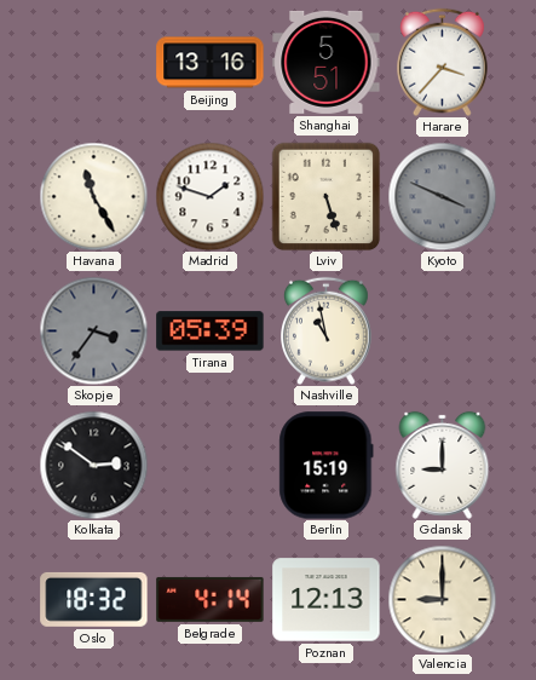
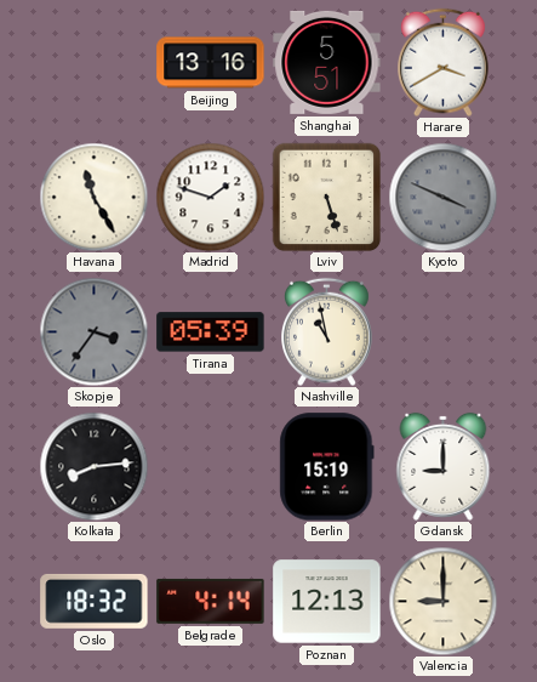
Harare: 3:37 -> 3:40
Kolkata: 2:51 -> 8:14
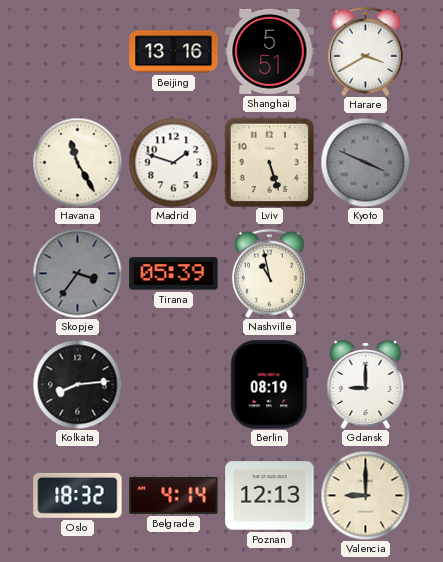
Berlin: 15:19 -> 08:19
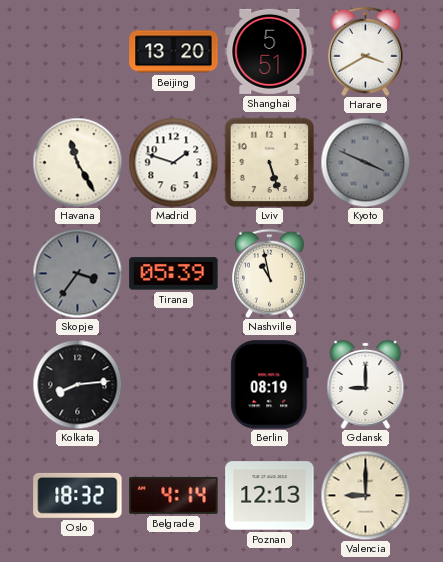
Beijing: 13:16 -> 13:20
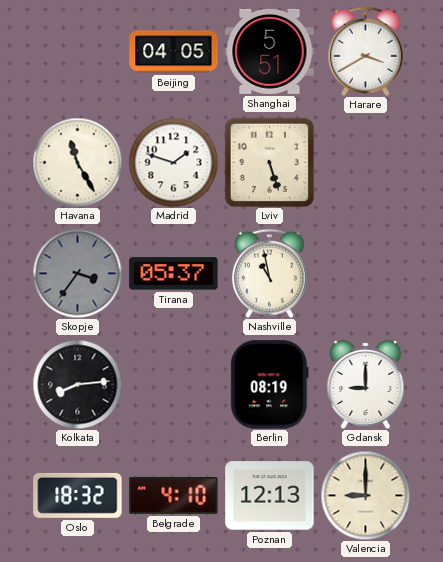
Beijing: 13:20 -> 04:05
Kyoto: 3:49 -> none
Tirana: 05:39 -> 05:37
Belgrade: 4:14 -> 4:10
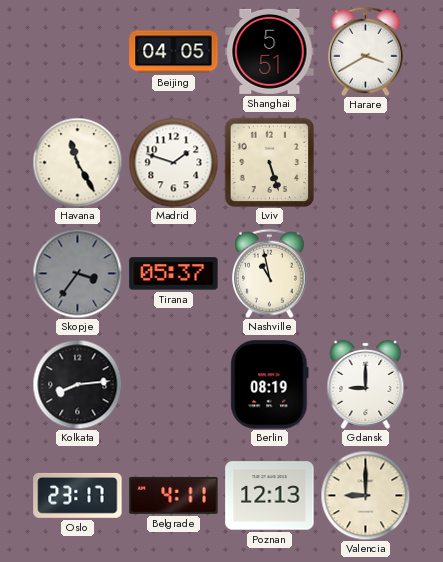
Oslo: 18:32 -> 23:17
Belgrade: 4:10 -> 4:11
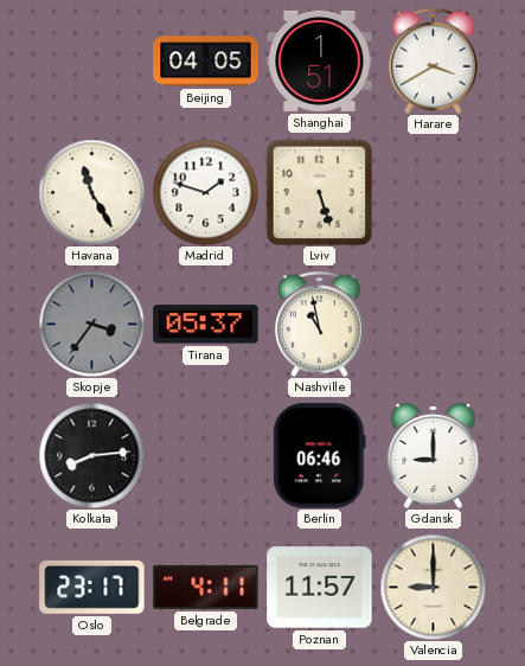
Shanghai: 5:51 -> 1:51
Berlin: 08:19 -> 06:46
Poznan: 12:13 -> 11:57
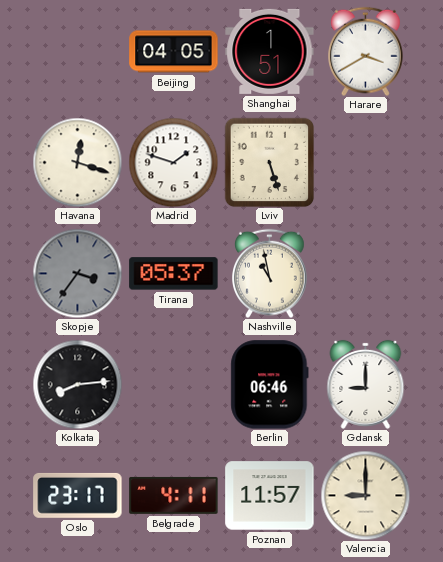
Havana: 11:25 -> 12:18
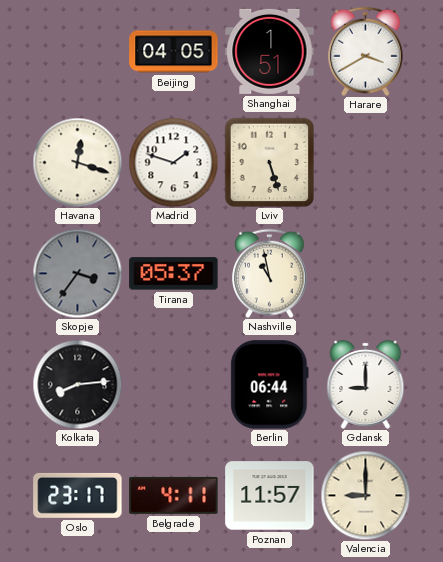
Berlin: 06:46 -> 06:44
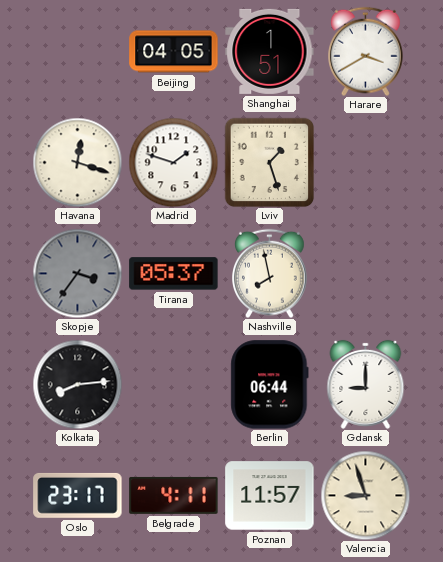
Lviv: 5:27 -> 1:27
Nashville: 10:58 -> 7:58
Valencia: 9:00 -> 8:57
